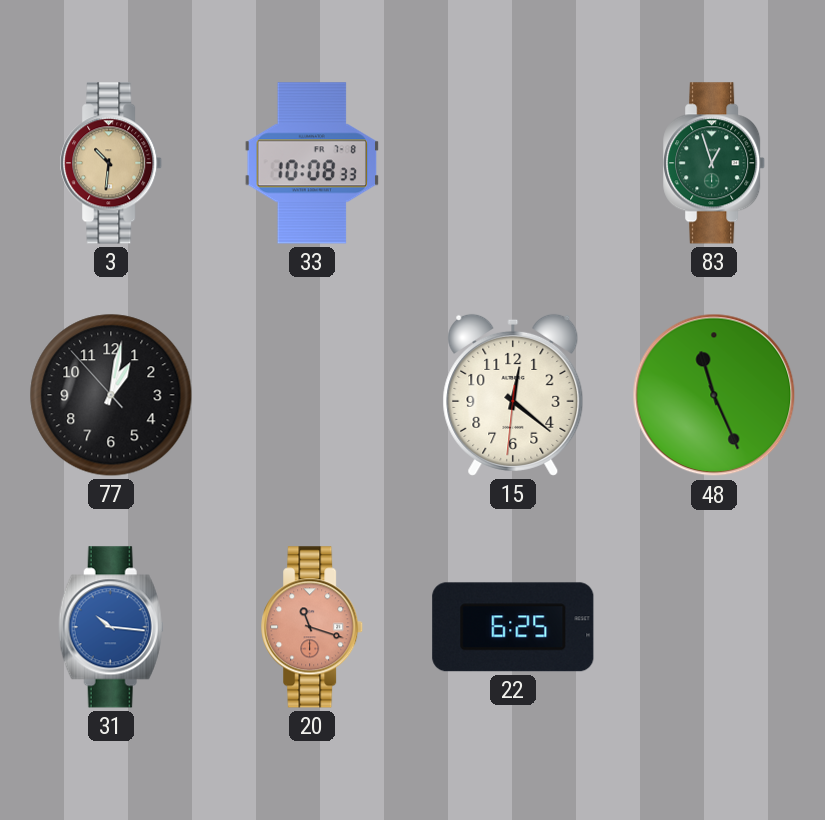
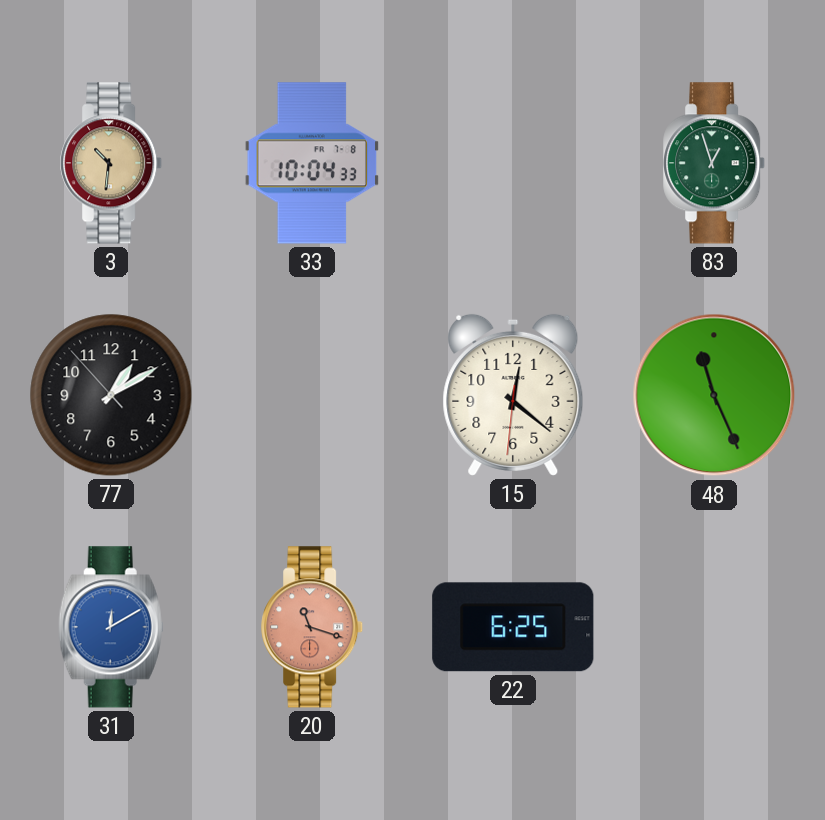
33: 10:08 -> 10:04
77: 1:01 -> 1:09
31: 10:16 -> 12:10
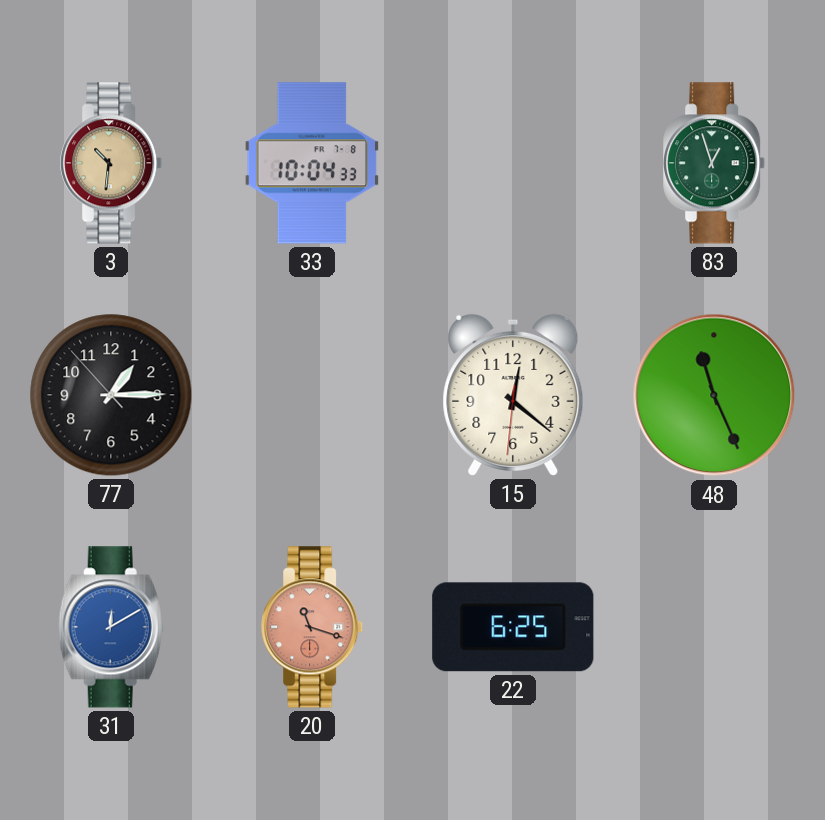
77: 1:09 -> 1:14
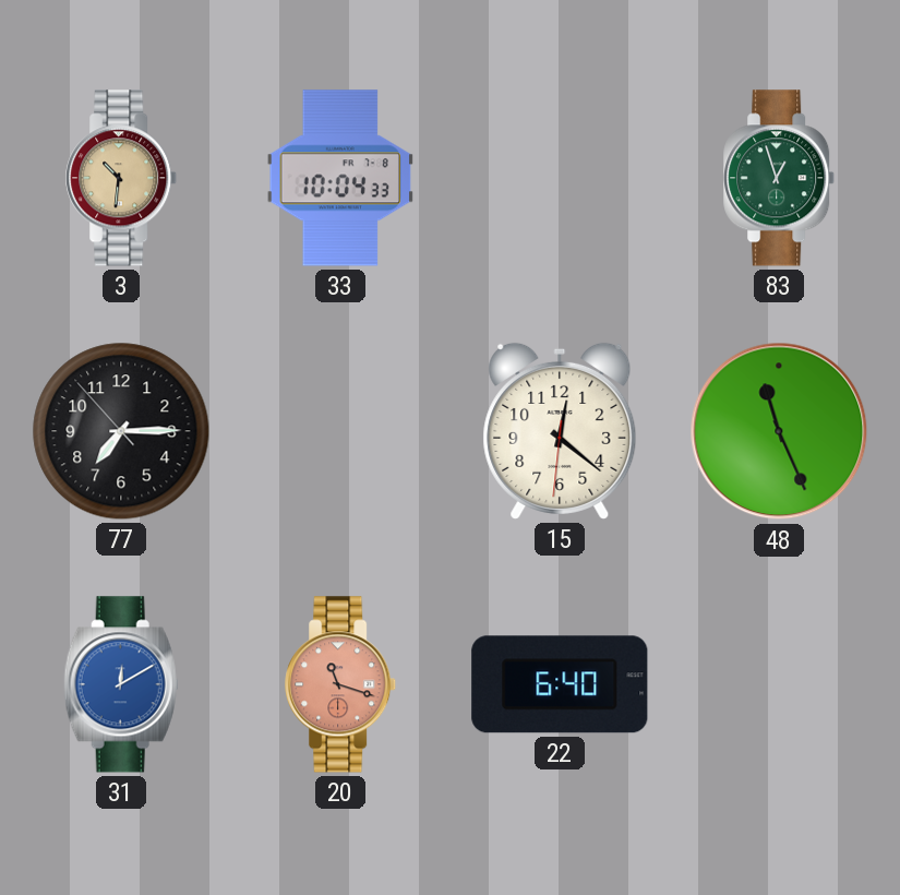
77: 1:14 -> 7:14
22: 6:25 -> 6:40
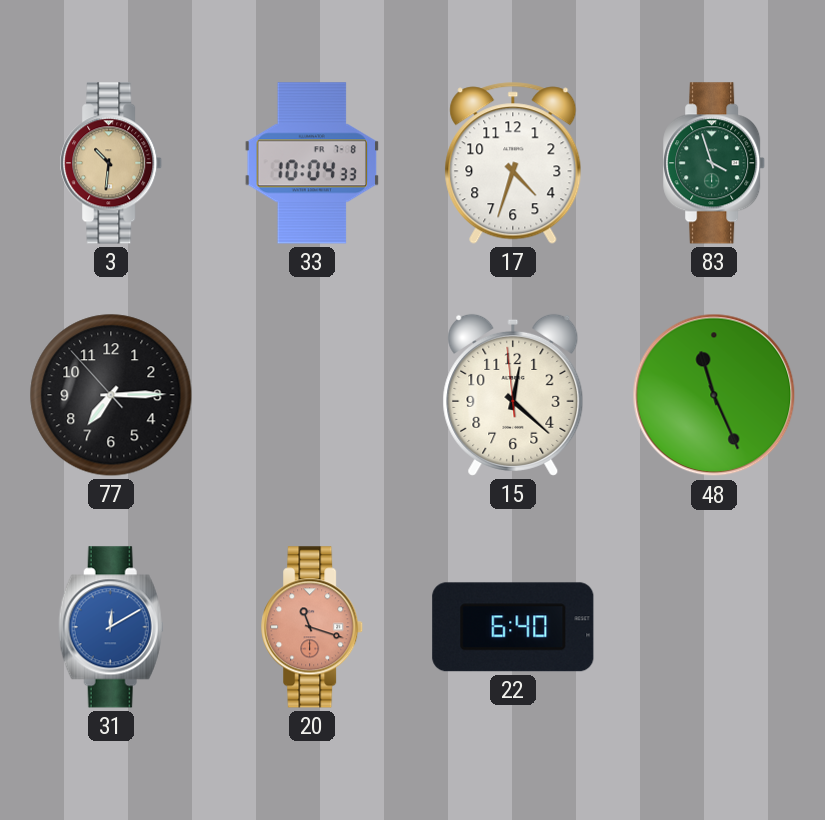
17: none -> 4:33
83: 12:57 -> 3:57
15: 12:21:31 -> 12:21:59
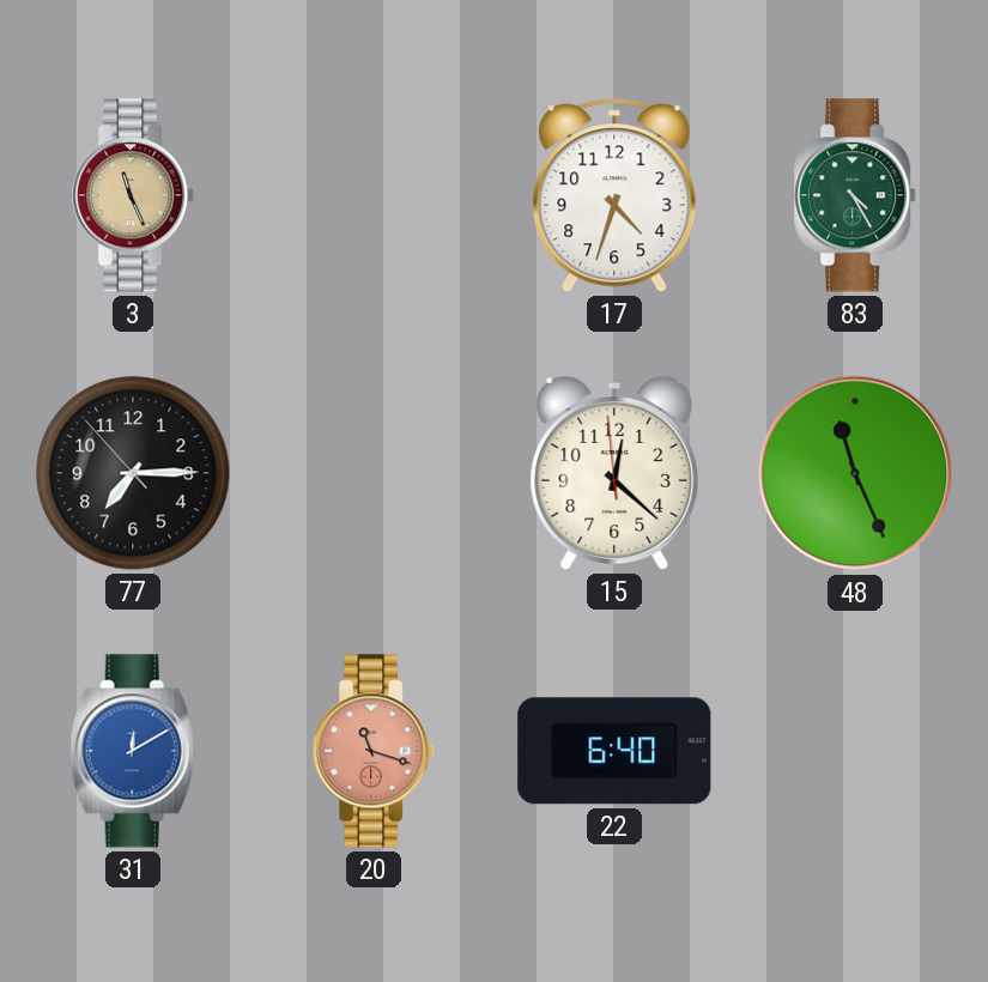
3: 10:31 -> 11:26
33: 10:04 -> none
83: 3:57 -> 4:25
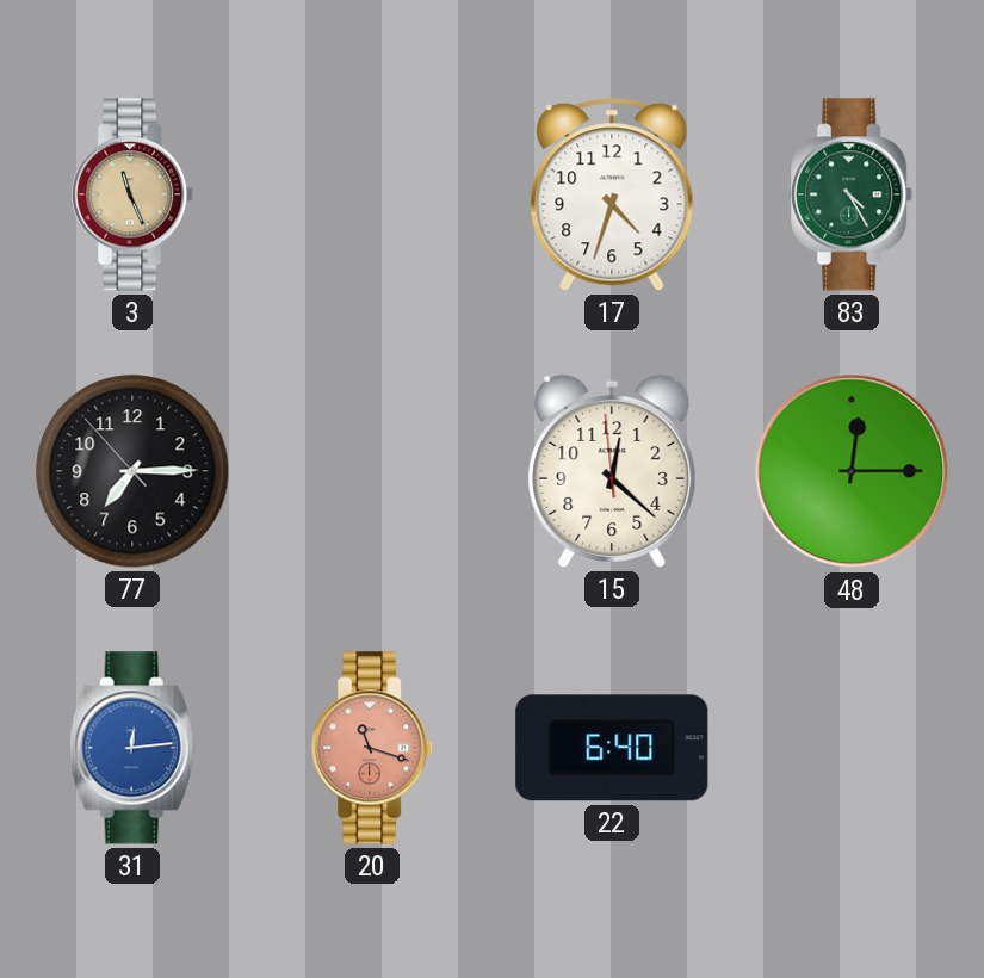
48: 11:26 -> 12:15
31: 12:10 -> 12:14
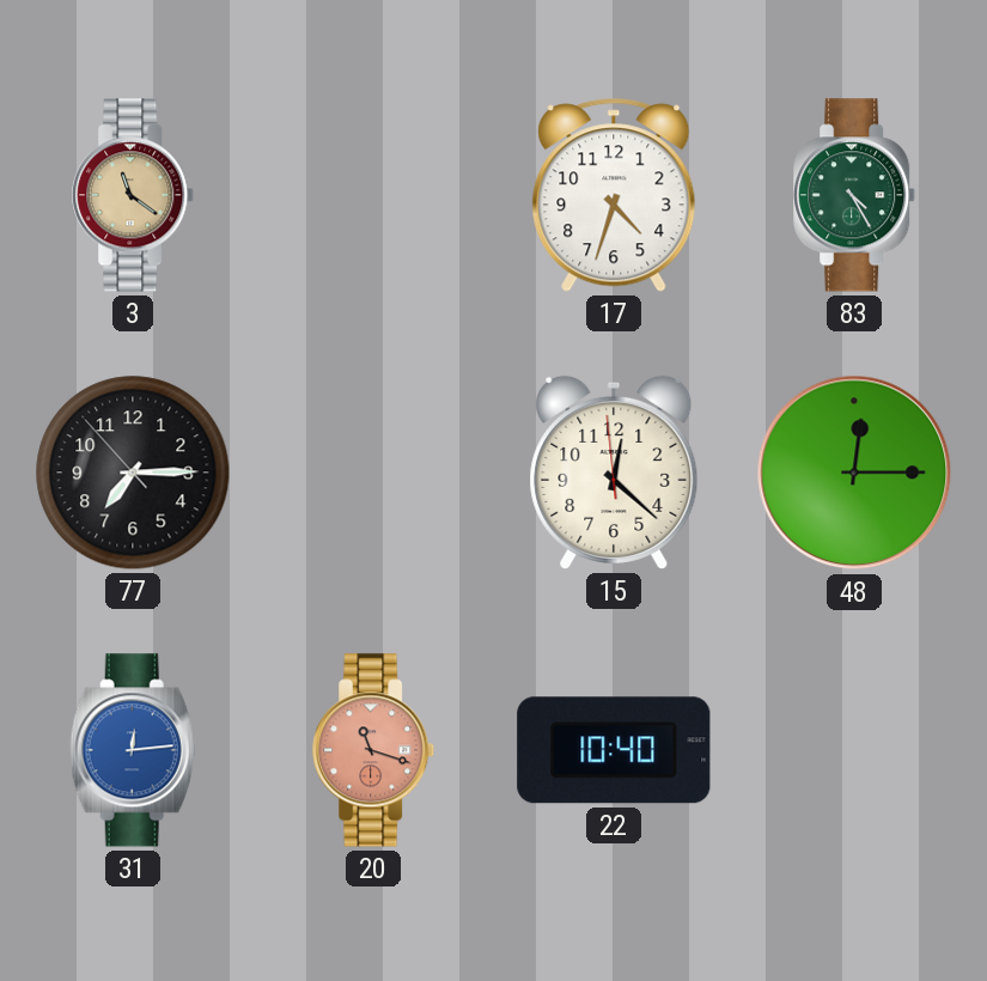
3: 11:26 -> 11:21
22: 6:40 -> 10:40
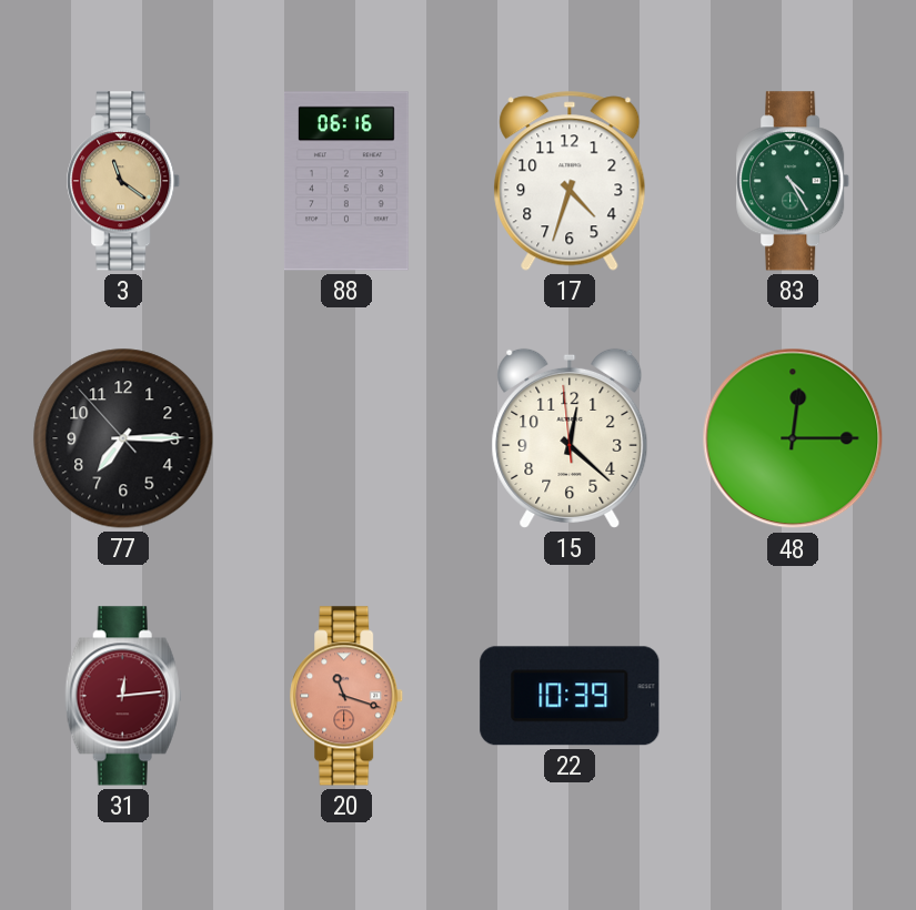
88: none -> 06:16
31 dial: blue -> burgundy
22: 10:40 -> 10:39
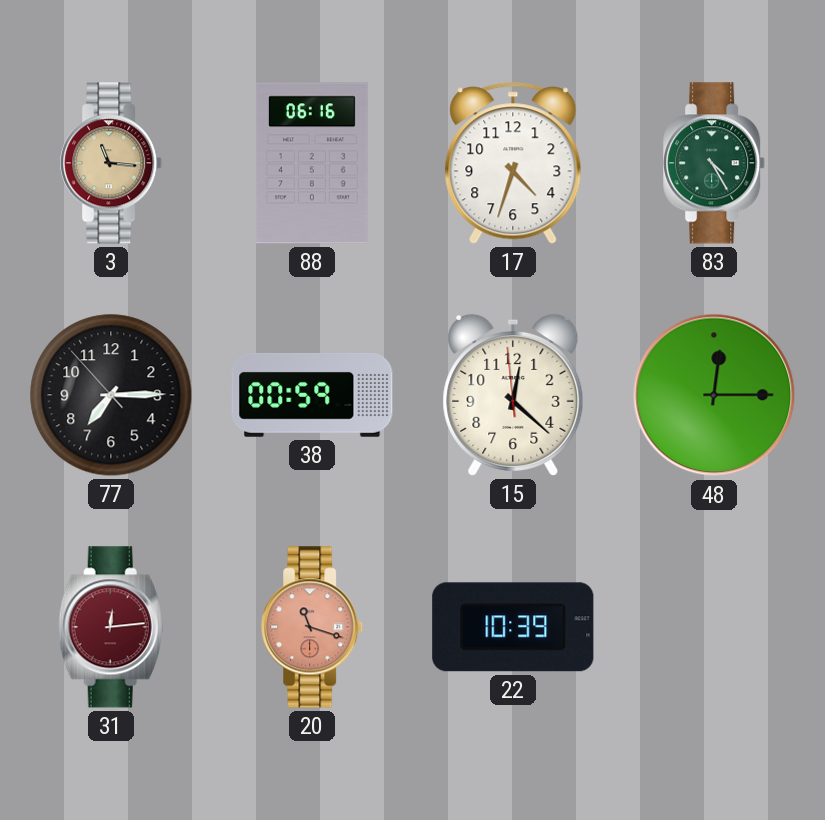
3: 11:21 -> 11:16
38: none -> 00:59
